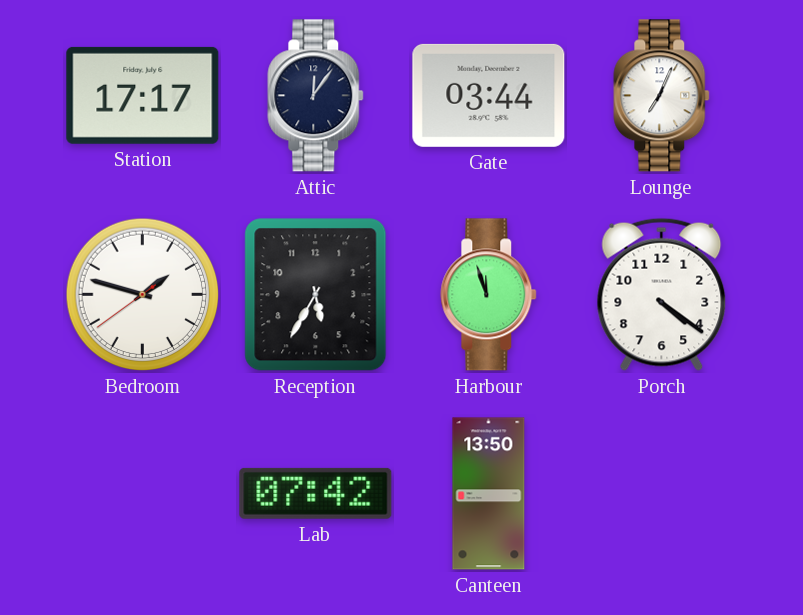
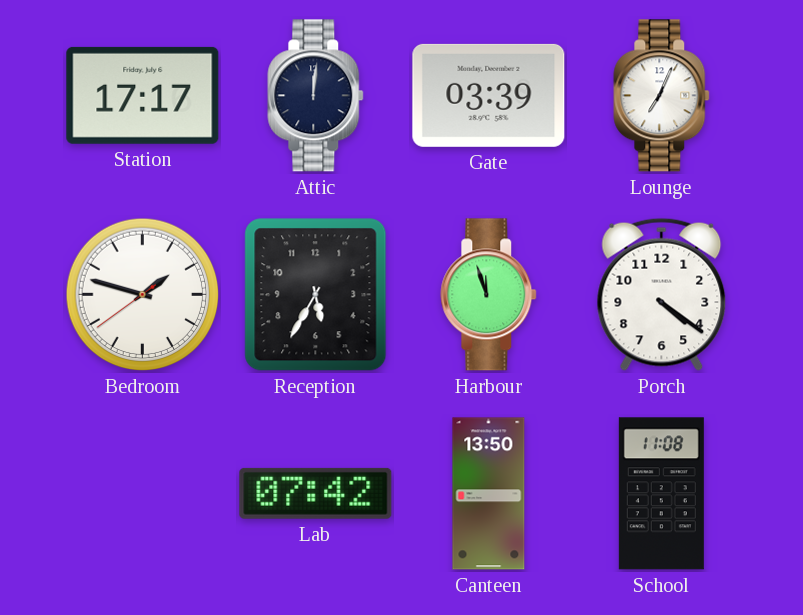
Attic: 12:06 -> 12:01
Gate: 03:44 -> 03:39
School: none -> 11:08
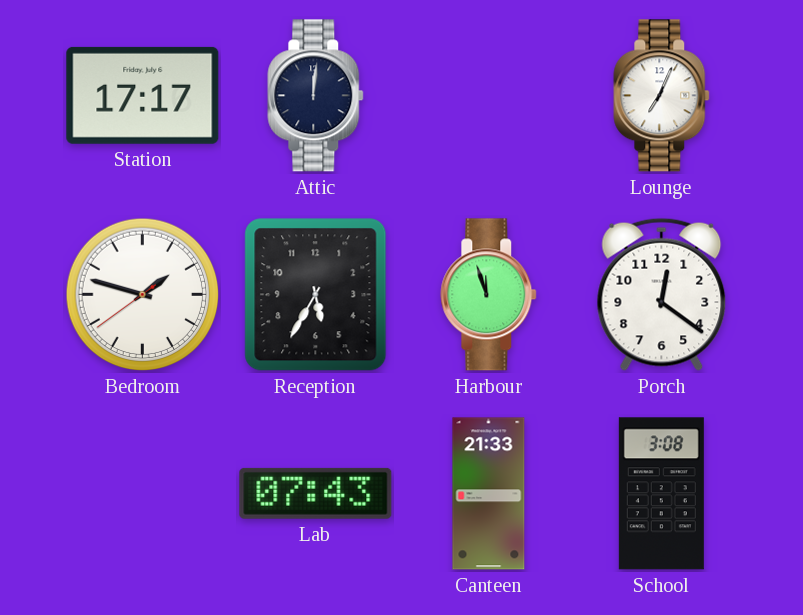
Gate: 03:39 -> none
Porch: 4:21 -> 12:21
Lab: 07:42 -> 07:43
Canteen: 13:50 -> 21:33
School: 11:08 -> 3:08
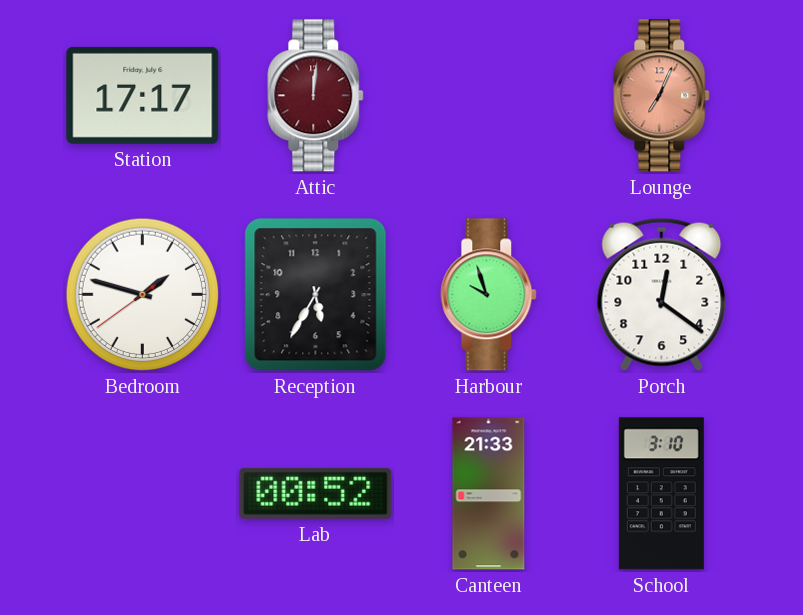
Attic dial: navy -> burgundy
Lounge dial: white -> salmon
Harbour: 11:57 -> 9:57
Lab: 07:43 -> 00:52
School: 3:08 -> 3:10
